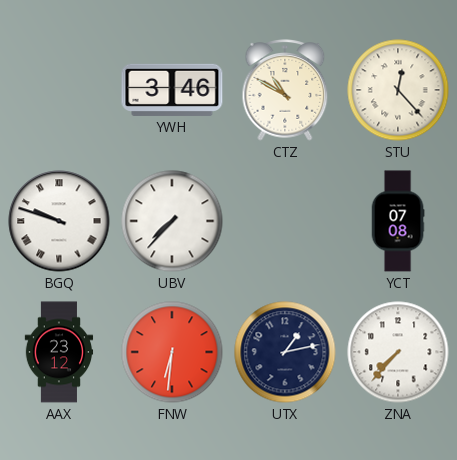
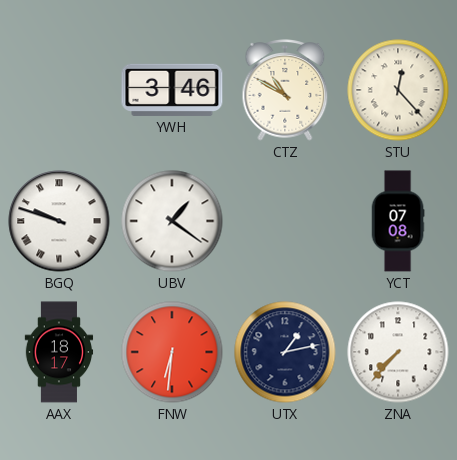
UBV: 7:37 -> 1:21
AAX: 23:12 -> 18:17
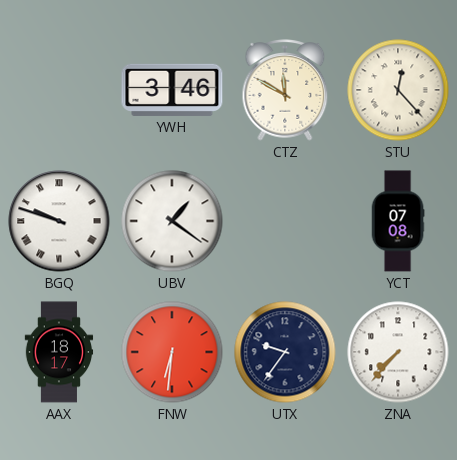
CTZ: 10:50 -> 11:50
UTX: 1:13 -> 9:36
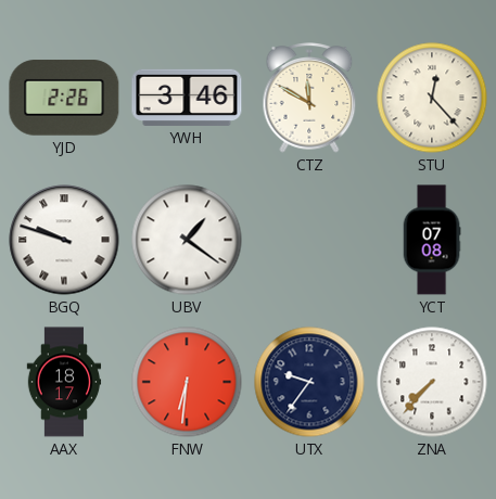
YJD: none -> 2:26
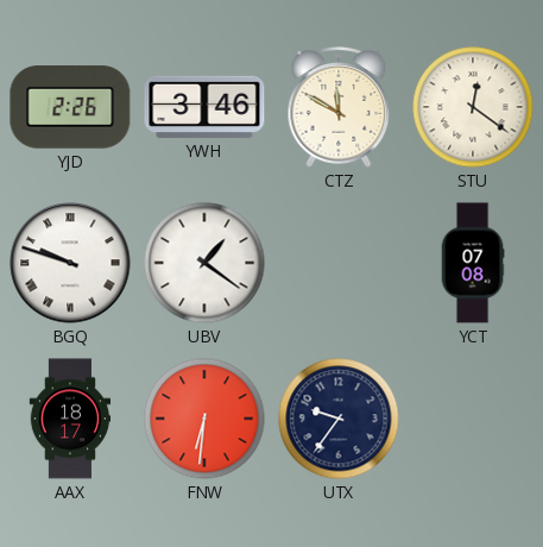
STU: 12:23 -> 12:21
ZNA: 7:37 -> none
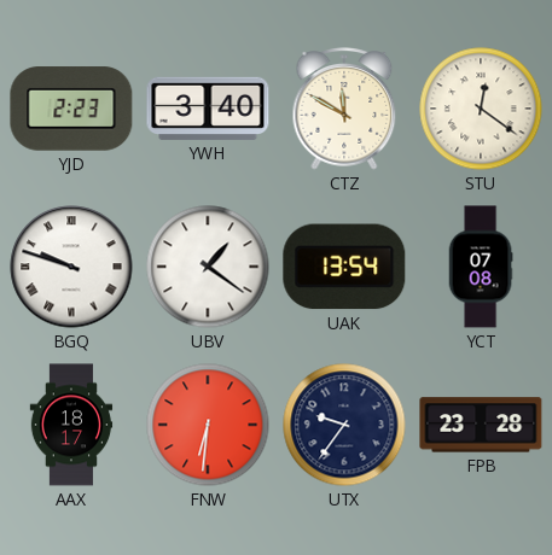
YJD: 2:26 -> 2:23
YWH: 3:46 -> 3:40
UAK: none -> 13:54
FPB: none -> 23:28
